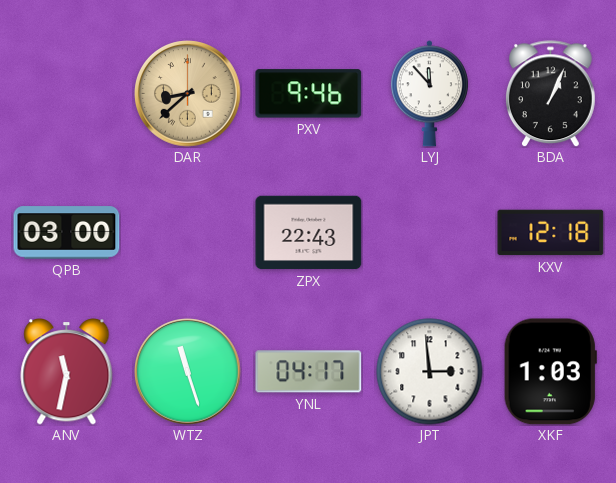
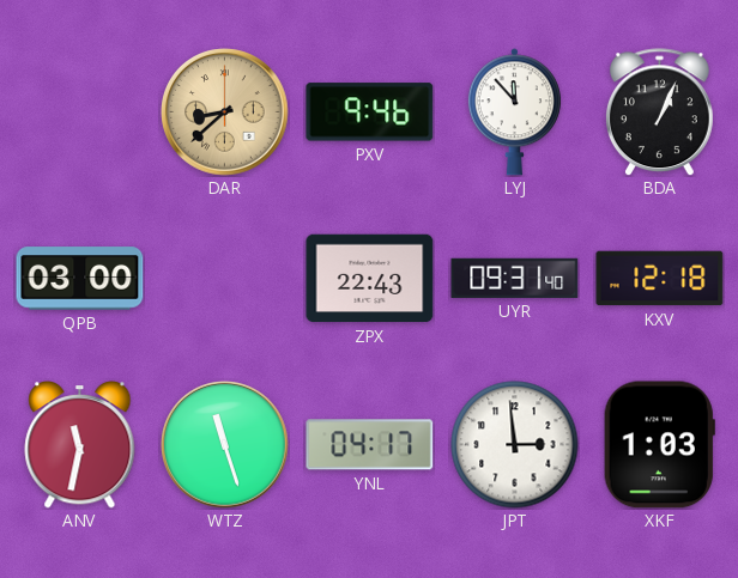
UYR: none -> 09:31
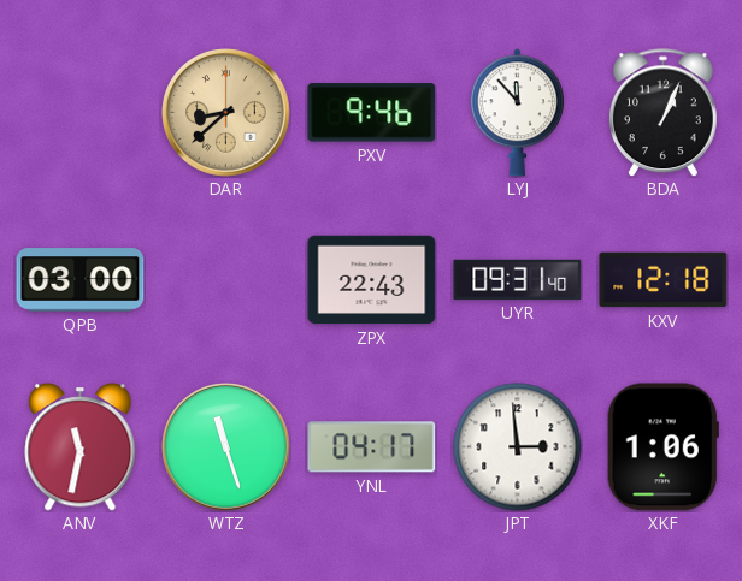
XKF: 1:03 -> 1:06
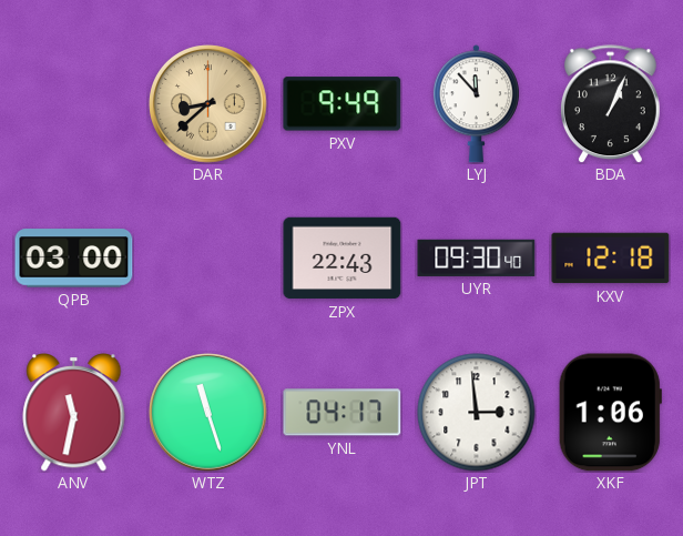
PXV: 9:46 -> 9:49
UYR: 09:31 -> 09:30
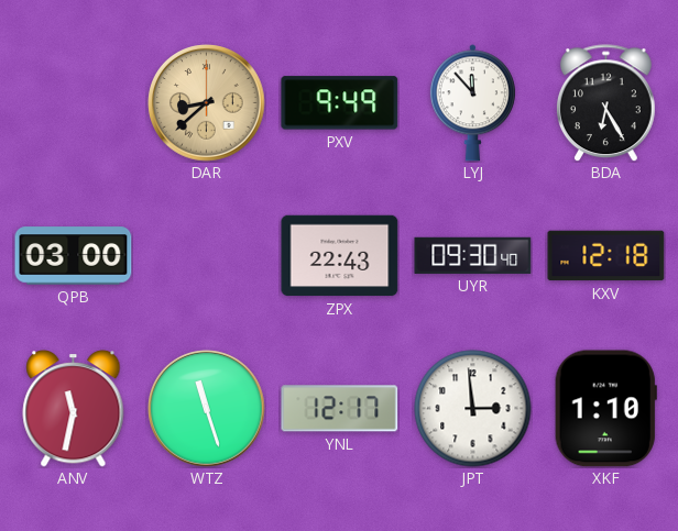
BDA: 1:04 -> 6:25
YNL: 04:17 -> 12:17
XKF: 1:06 -> 1:10
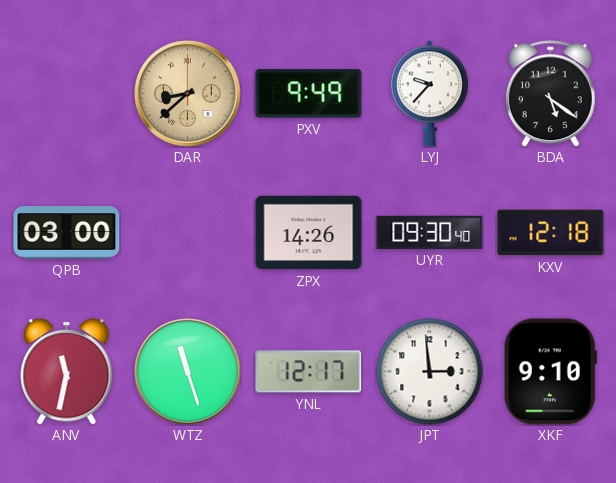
LYJ: 11:53 -> 9:37
BDA: 6:25 -> 5:21
ZPX: 22:43 -> 14:26
XKF: 1:10 -> 9:10
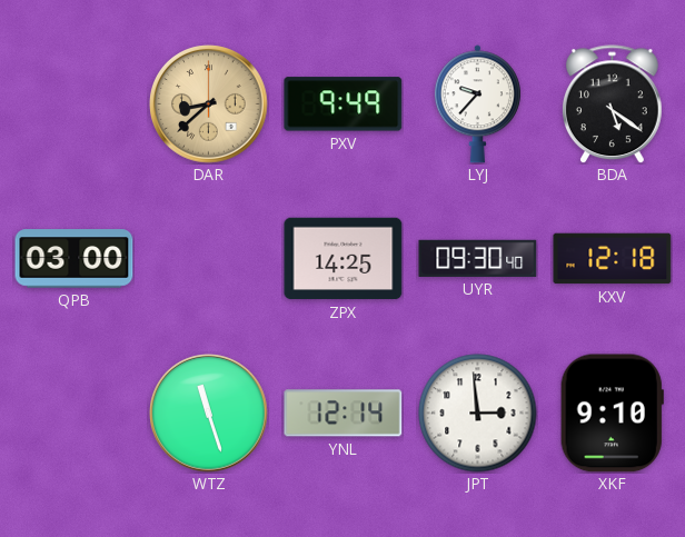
ZPX: 14:26 -> 14:25
ANV: 11:32 -> none
YNL: 12:17 -> 12:14
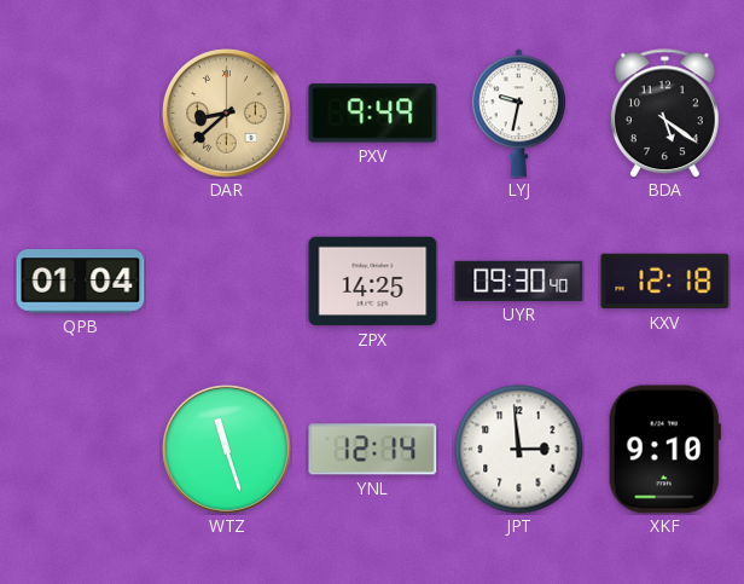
LYJ: 9:37 -> 9:32
QPB: 03:00 -> 01:04
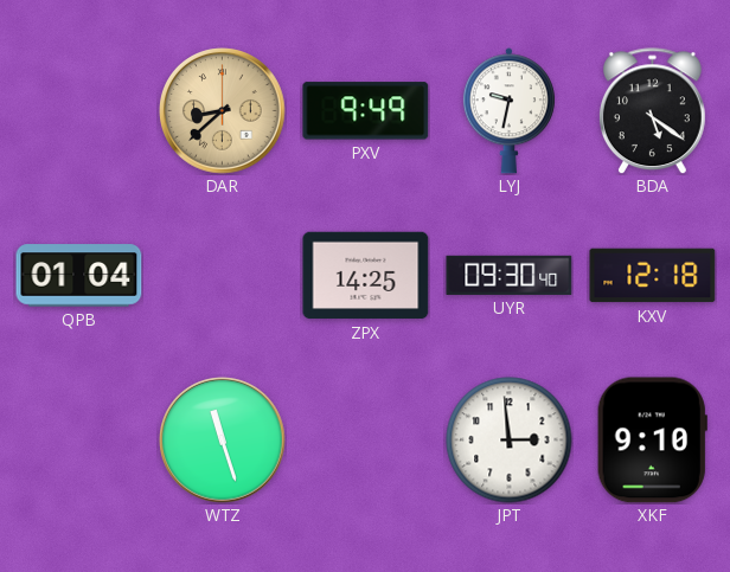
YNL: 12:14 -> none
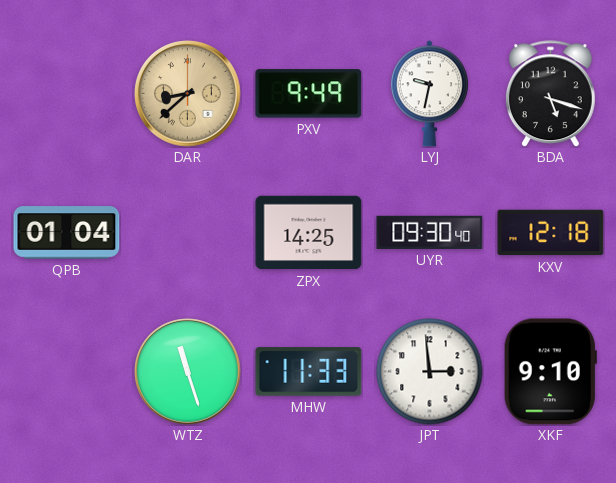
BDA: 5:21 -> 5:18
MHW: none -> 11:33
